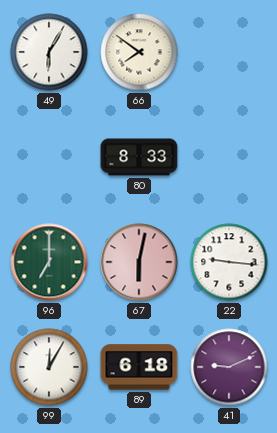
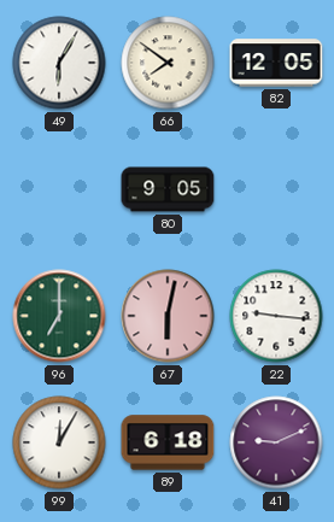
82: none -> 12:05
80: 8:33 -> 9:05
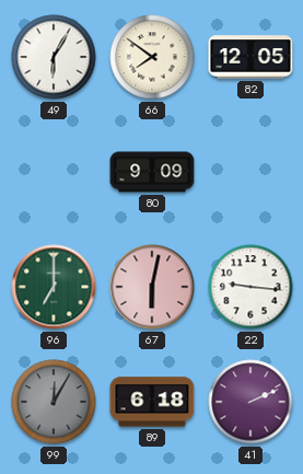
80: 9:05 -> 9:09
99 dial: white -> grey
41: 9:11 -> 2:11
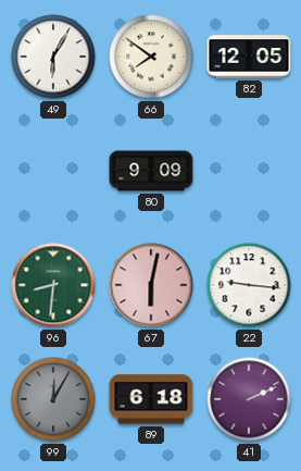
96: 7:00 -> 8:31
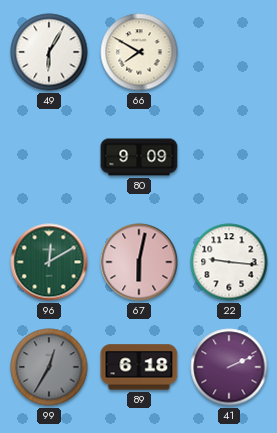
66: 7:51 -> 7:50
82: 12:05 -> none
96: 8:31 -> 12:10
99: 12:05 -> 12:35
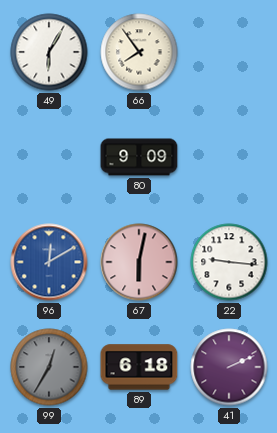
66: 7:50 -> 7:54
96 dial: green -> blue
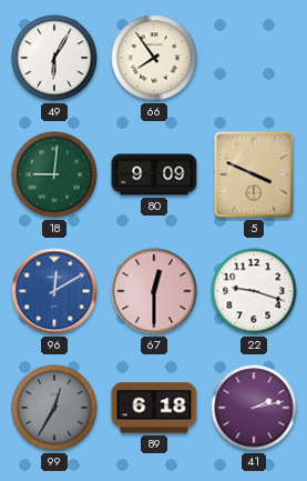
18: none -> 9:01
5: none -> 3:49
67: 6:02 -> 12:30
22: 9:16 -> 9:18
41: 2:11 -> 2:13
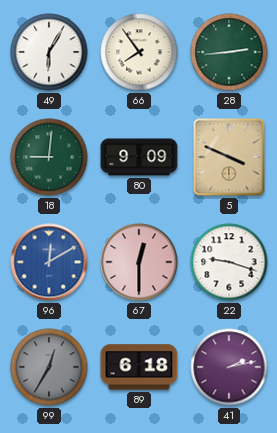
28: none -> 2:44
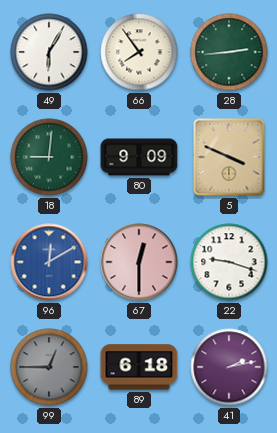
99: 12:35 -> 12:45
